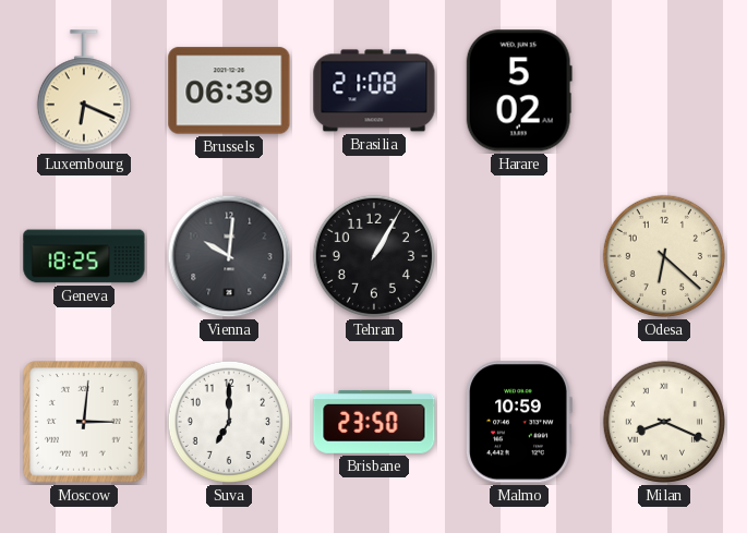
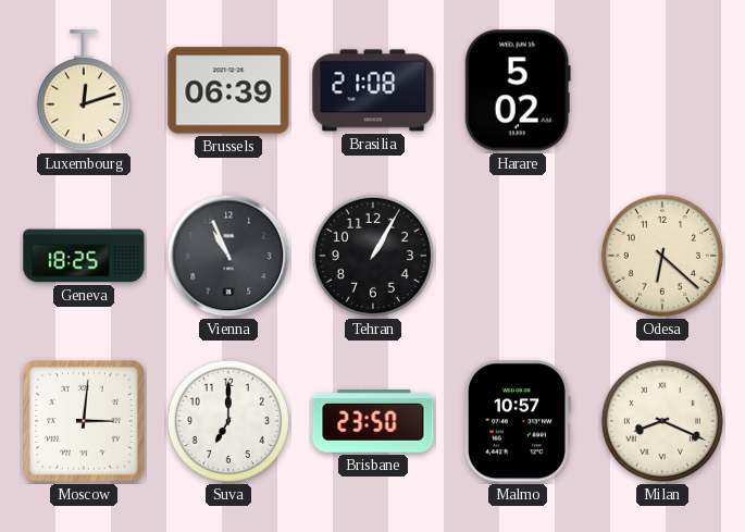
Luxembourg: 6:19 -> 12:12
Vienna: 10:01 -> 10:56
Malmo: 10:59 -> 10:57
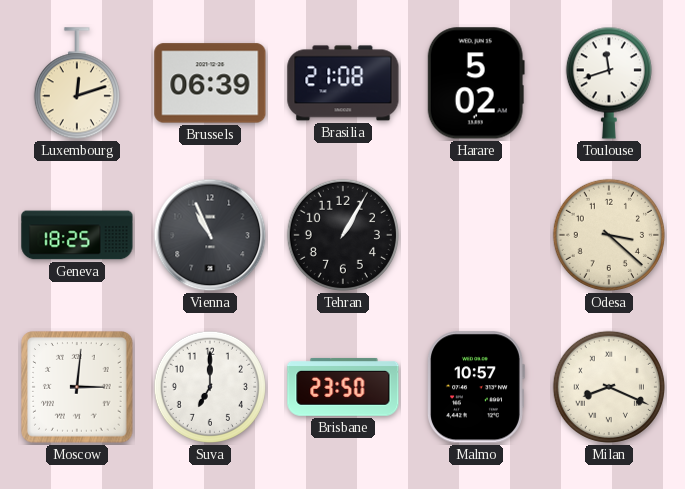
Toulouse: none -> 11:42
Odesa: 6:22 -> 3:22
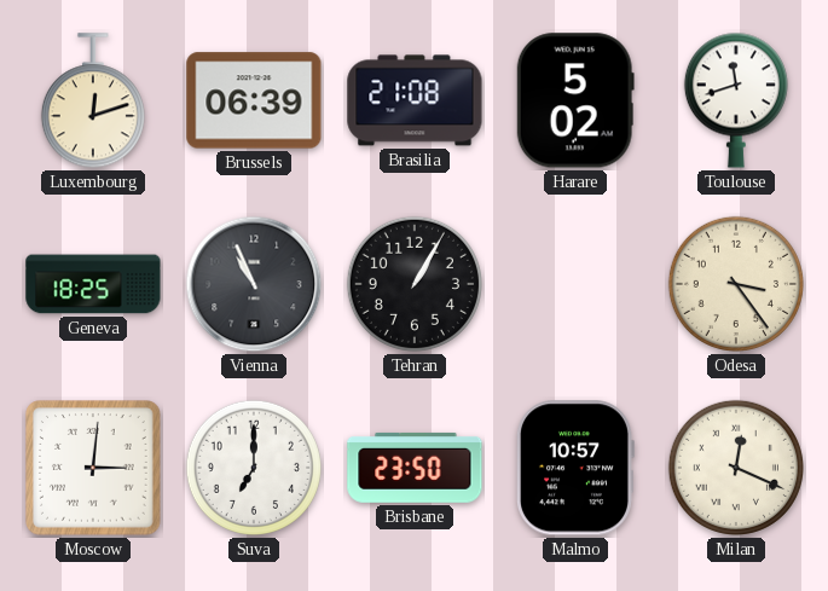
Odesa: 3:22 -> 3:24
Milan: 8:19 -> 12:19
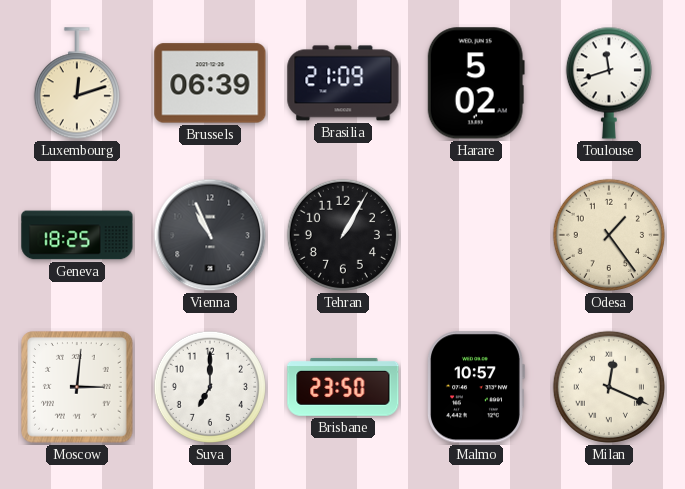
Brasilia: 21:08 -> 21:09
Odesa: 3:24 -> 1:24
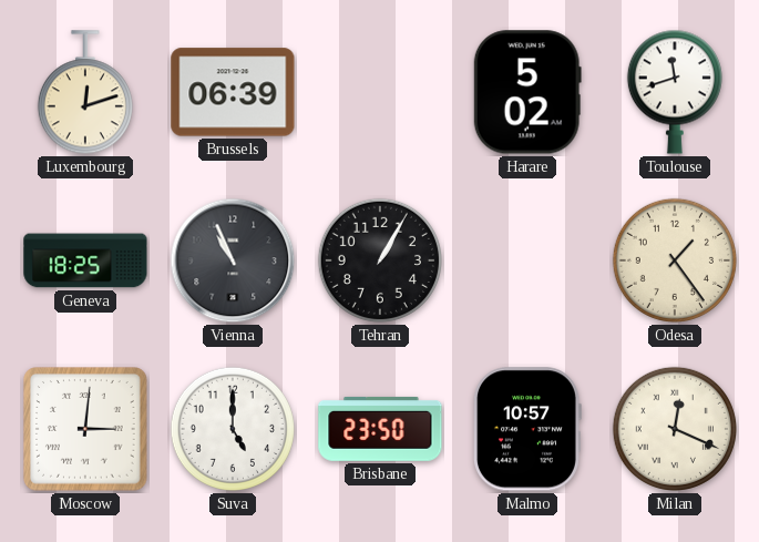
Brasilia: 21:09 -> none
Suva: 7:00 -> 5:00
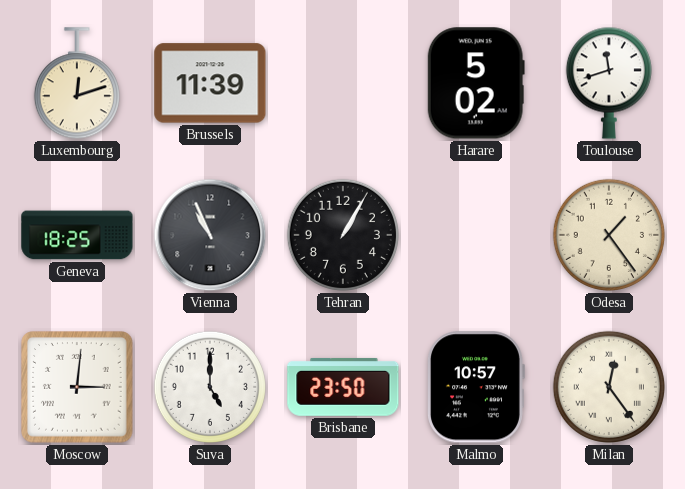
Brussels: 06:39 -> 11:39
Milan: 12:19 -> 12:24
